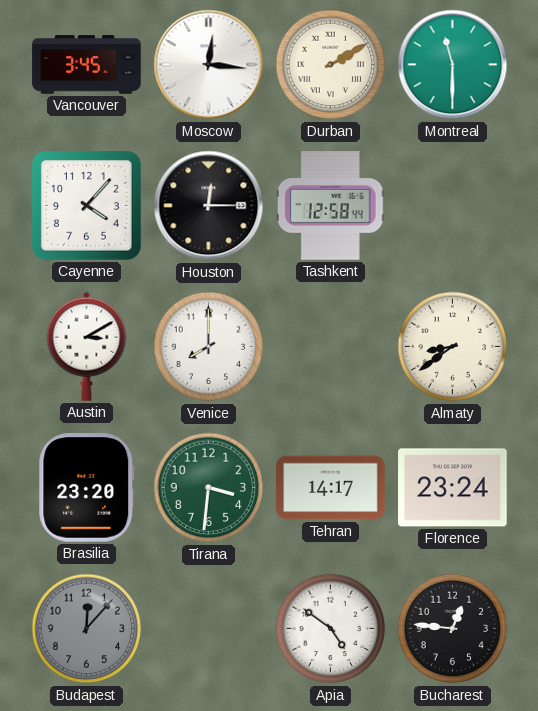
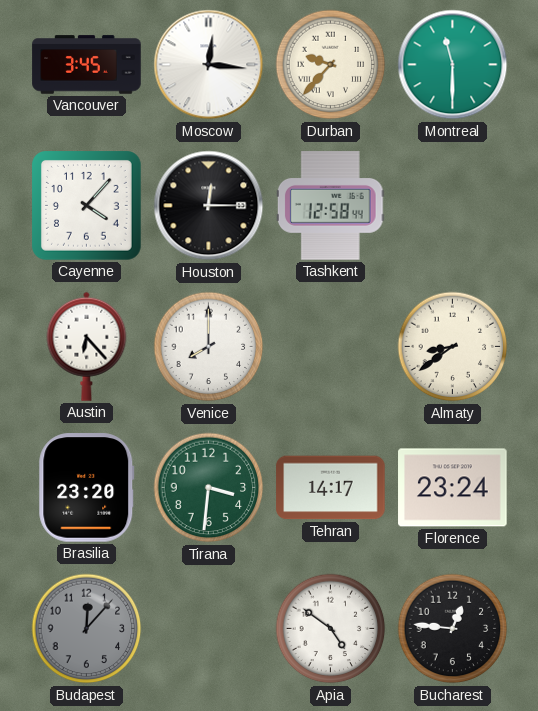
Durban: 2:10 -> 9:37
Austin: 3:10 -> 6:23
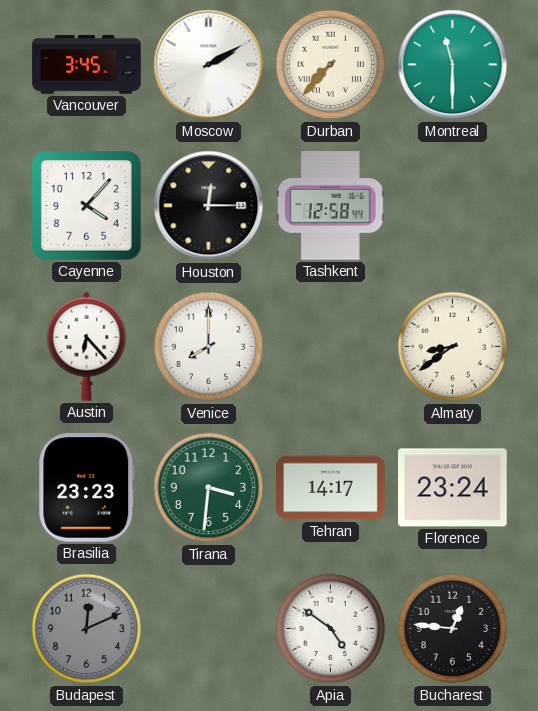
Moscow: 12:16 -> 2:10
Durban: 9:37 -> 7:37
Brasilia: 23:20 -> 23:23
Budapest: 12:07 -> 12:11
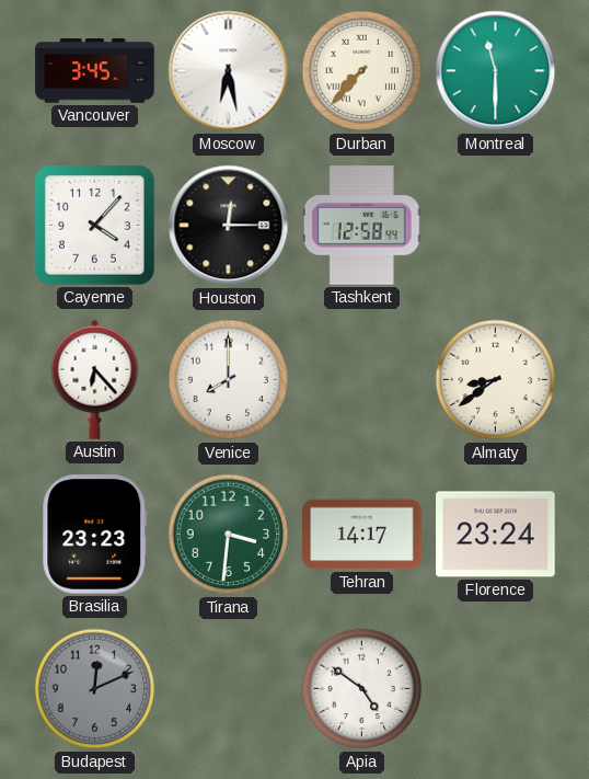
Moscow: 2:10 -> 6:28
Bucharest: 12:46 -> none
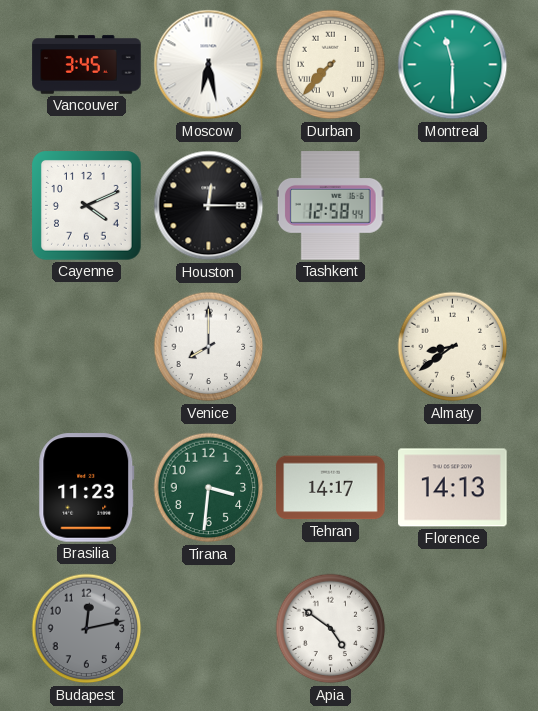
Cayenne: 4:07 -> 4:11
Austin: 6:23 -> none
Brasilia: 23:23 -> 11:23
Florence: 23:24 -> 14:13
Budapest: 12:11 -> 12:13
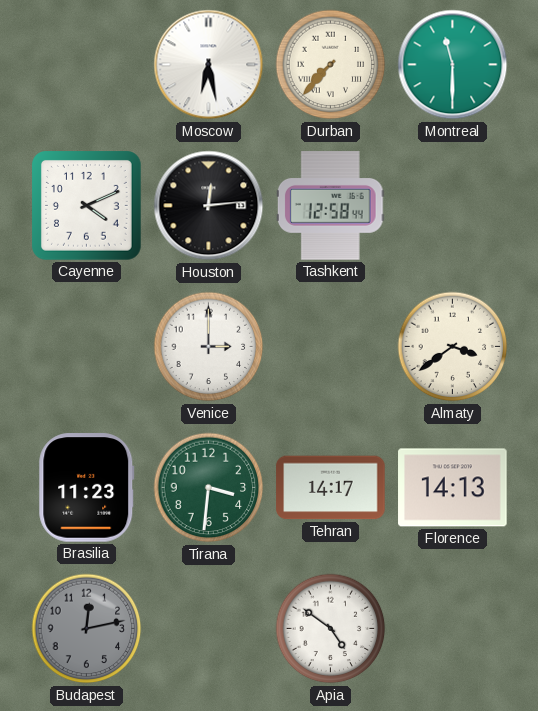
Vancouver: 3:45 -> none
Houston: 12:15 -> 12:14
Venice: 8:00 -> 3:00
Almaty: 8:39 -> 3:39
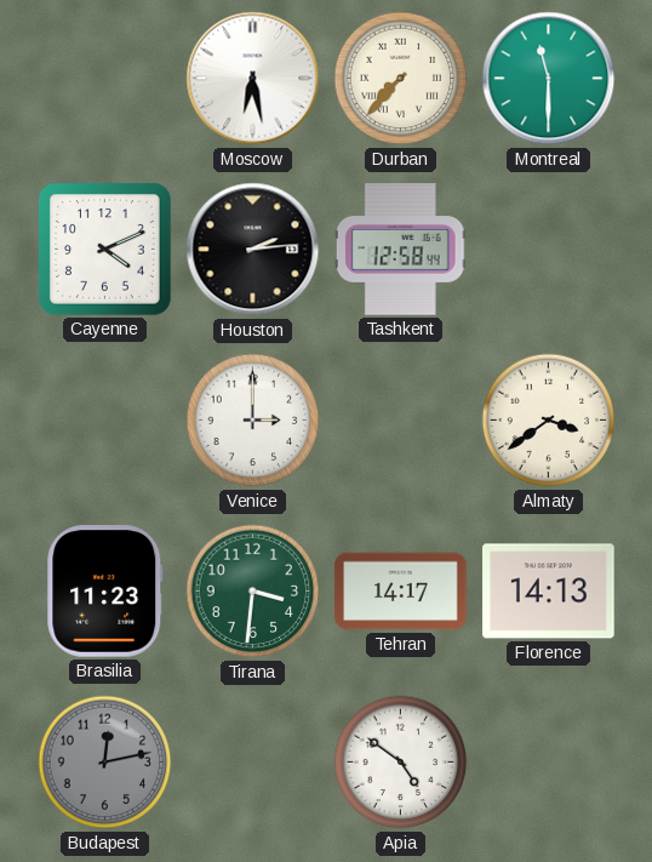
Houston: 12:14 -> 2:14
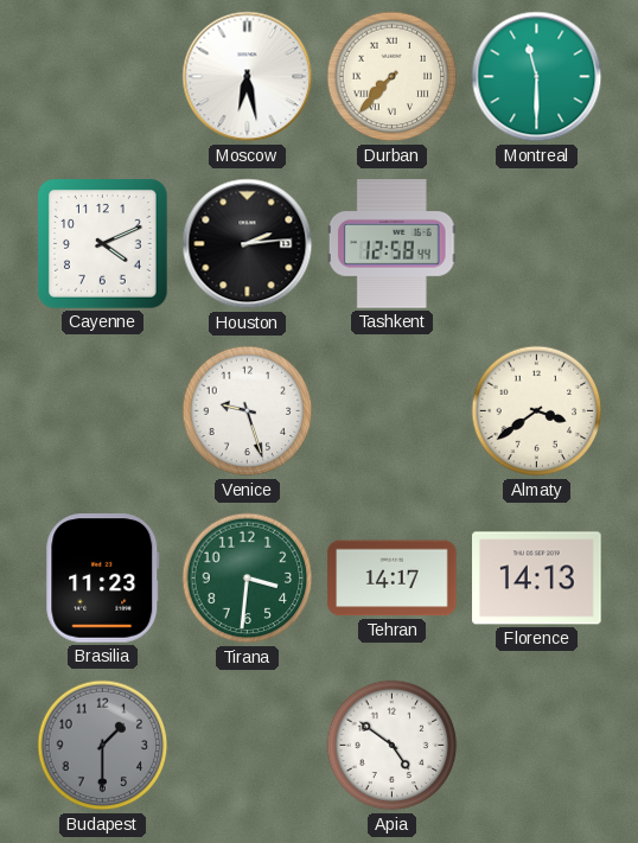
Venice: 3:00 -> 9:27
Budapest: 12:13 -> 1:30
